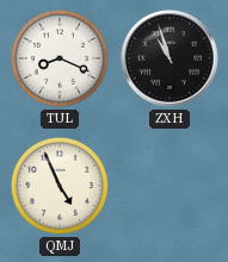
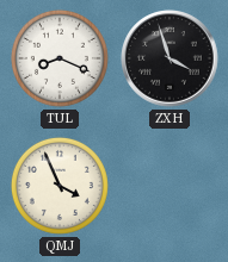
ZXH: 10:57 -> 3:57
QMJ: 4:56 -> 3:56
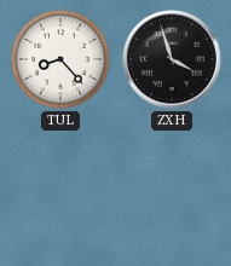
TUL: 8:19 -> 8:23
QMJ: 3:56 -> none
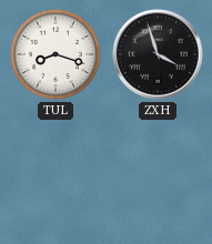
TUL: 8:23 -> 8:18
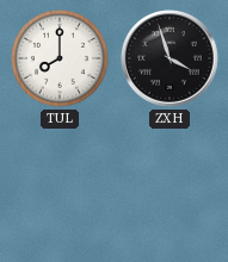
TUL: 8:18 -> 8:00
